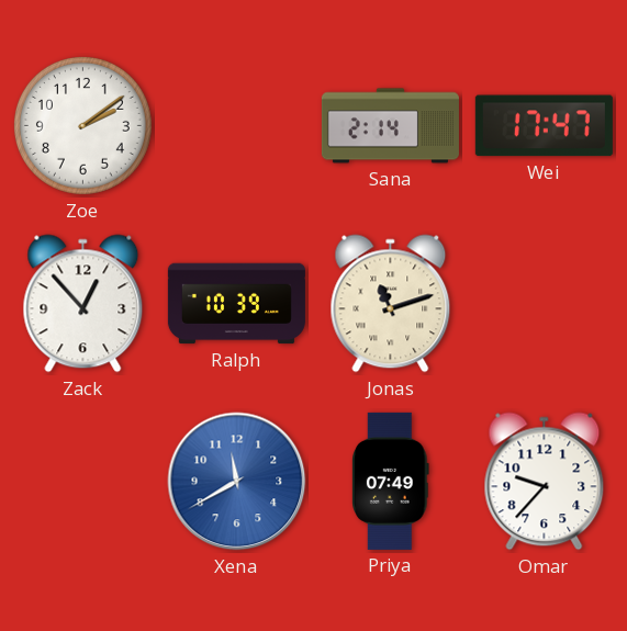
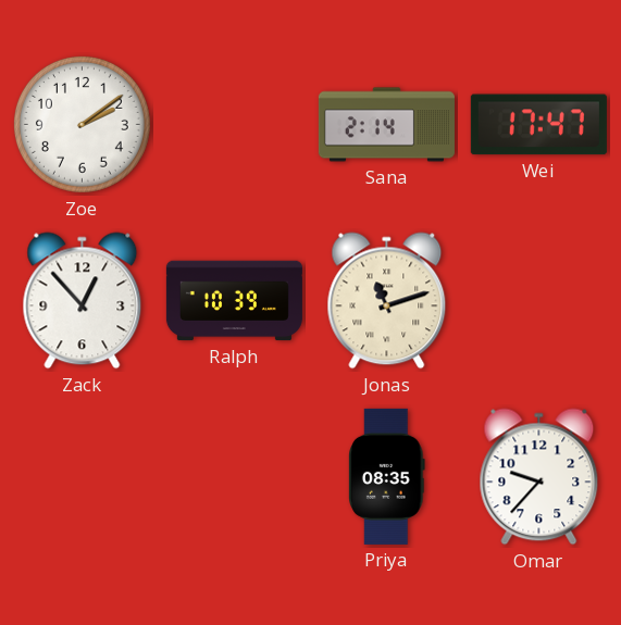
Xena: 11:40 -> none
Priya: 07:49 -> 08:35
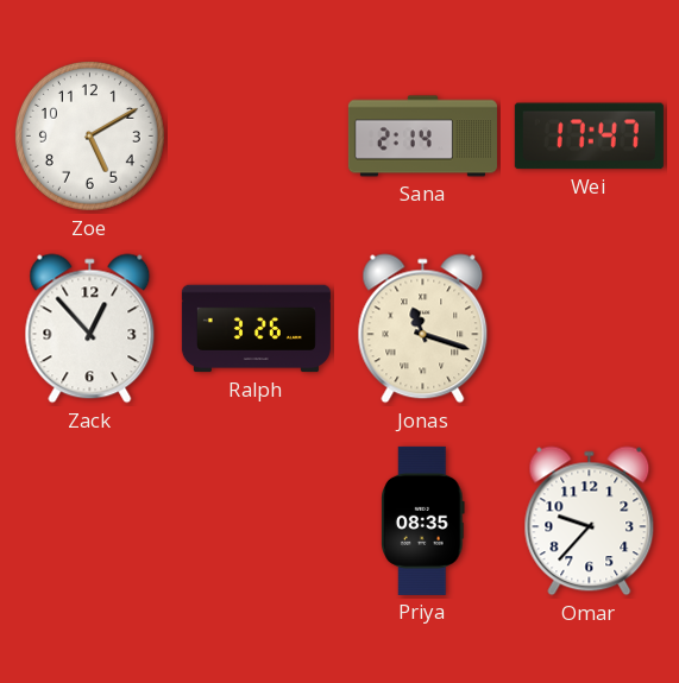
Zoe: 2:09 -> 5:10
Ralph: 10:39 -> 3:26
Jonas: 11:12 -> 11:18
